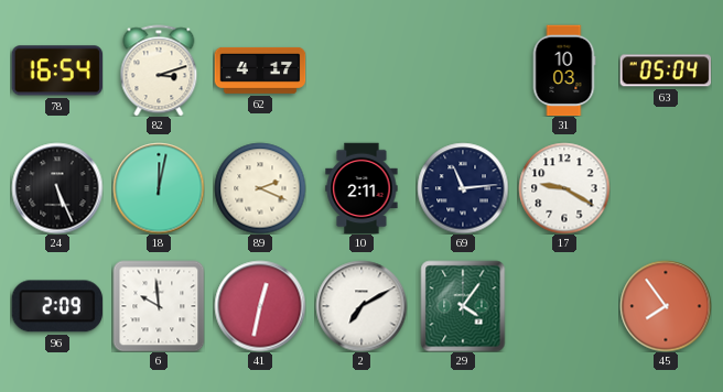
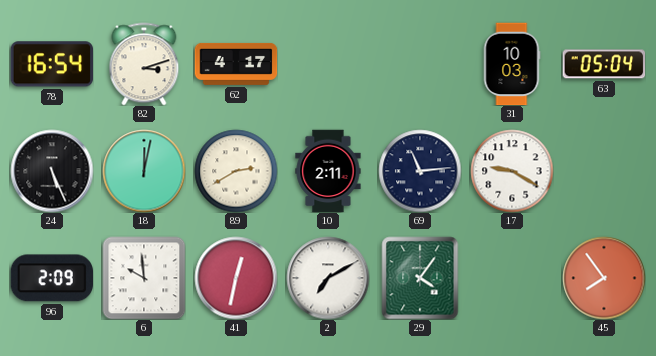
89: 2:19 -> 2:40
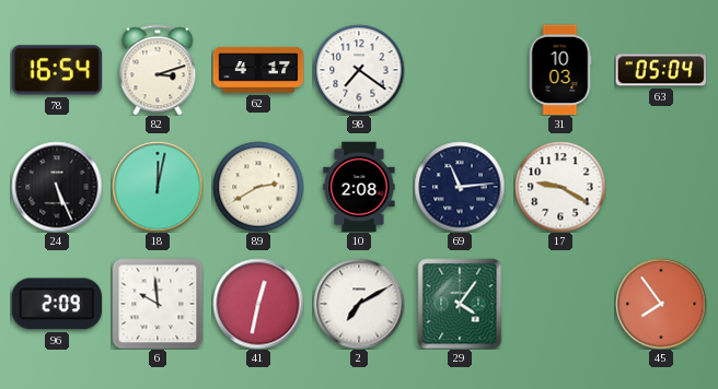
98: none -> 7:21
10: 2:11 -> 2:08
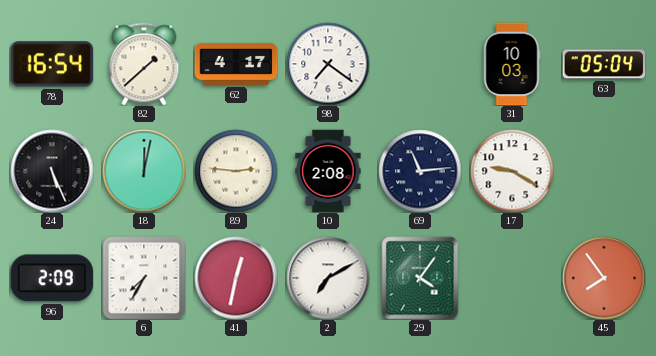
82: 3:12 -> 1:38
89: 2:40 -> 2:46
6: 9:59 -> 7:35
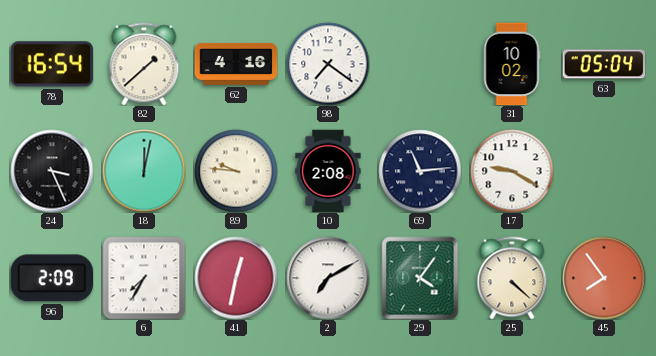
62: 4:17 -> 4:16
31: 10:03 -> 10:02
24: 5:26 -> 3:26
89: 2:46 -> 9:46
25: none -> 4:22
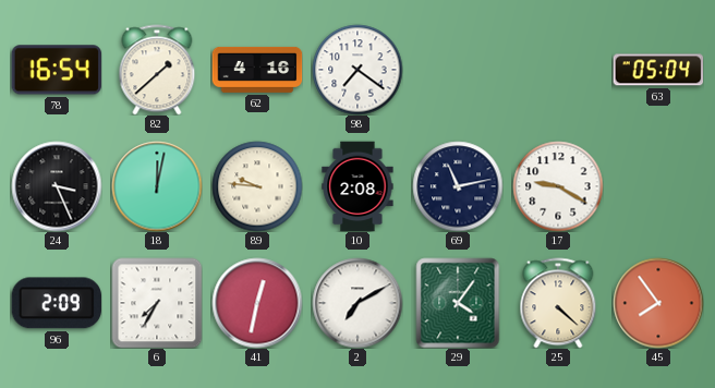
31: 10:02 -> none
69: 11:14 -> 11:13
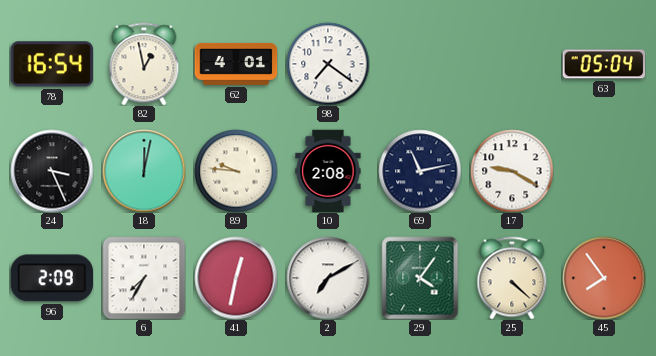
82: 1:38 -> 12:58
62: 4:16 -> 4:01
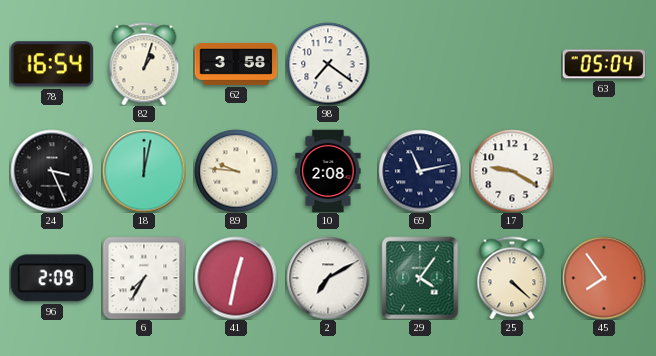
82: 12:58 -> 1:03
62: 4:01 -> 3:58
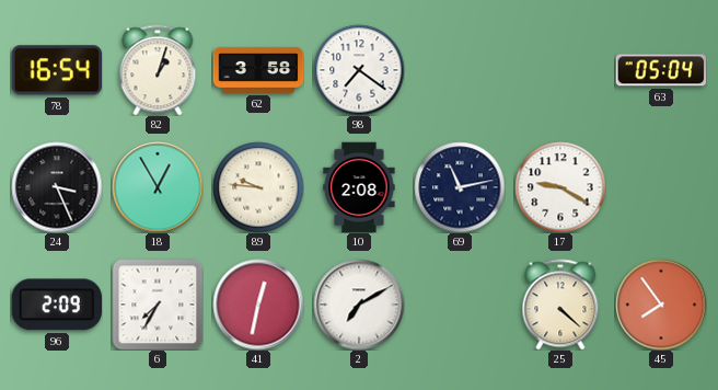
18: 12:02 -> 12:55
29: 4:06 -> none
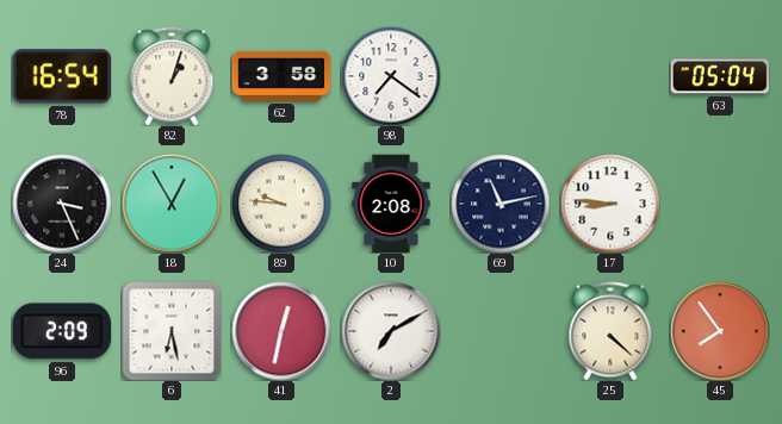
17: 9:20 -> 8:46
6: 7:35 -> 6:28
